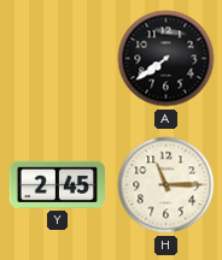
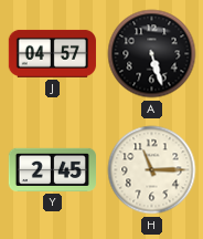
J: none -> 04:57
A: 7:39 -> 5:27
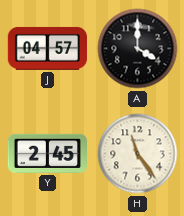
A: 5:27 -> 4:00
H: 11:15 -> 11:24
